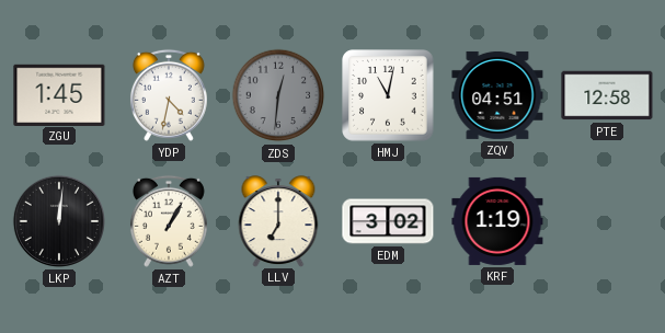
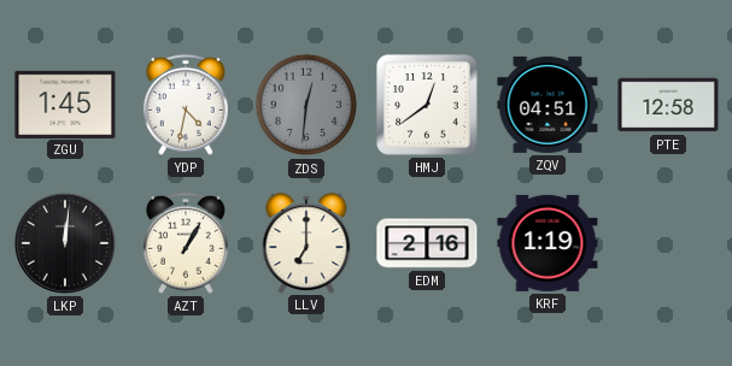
HMJ: 11:02 -> 12:39
EDM: 3:02 -> 2:16
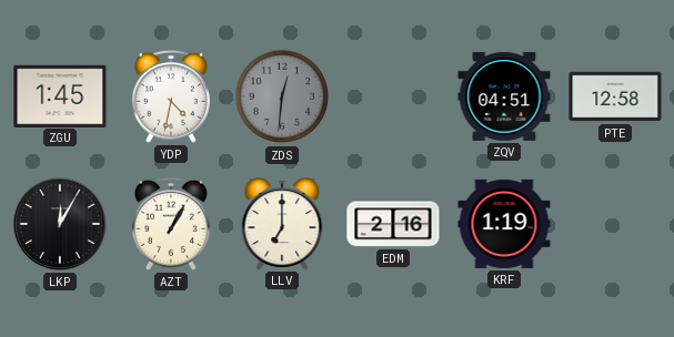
HMJ: 12:39 -> none
LKP: 12:01 -> 12:05
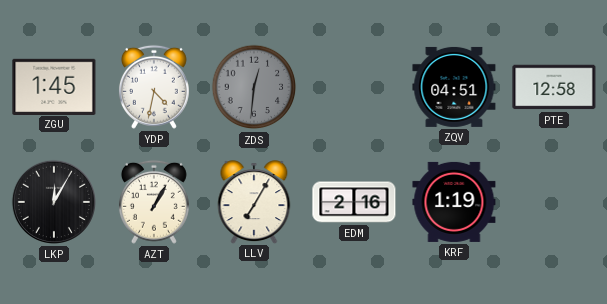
LLV: 7:00 -> 7:05
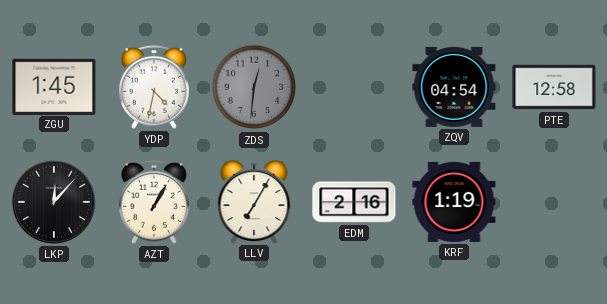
ZQV: 04:51 -> 04:54
LKP: 12:05 -> 12:07
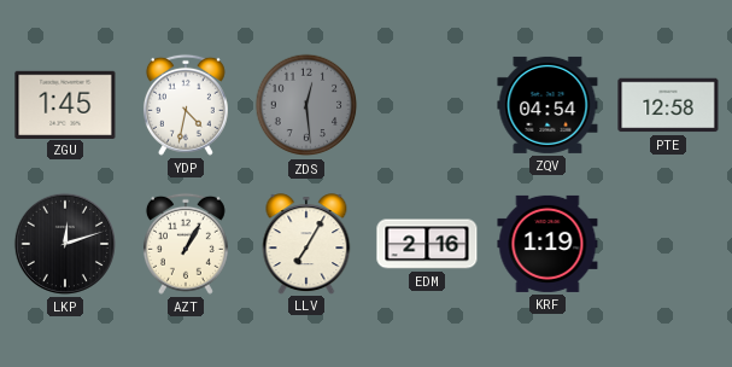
ZDS: 12:31 -> 12:29
LKP: 12:07 -> 12:12
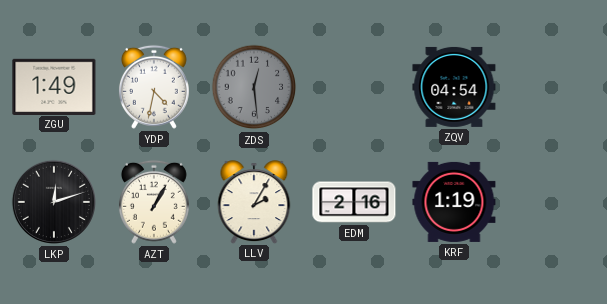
ZGU: 1:45 -> 1:49
PTE: 12:58 -> none
LLV: 7:05 -> 2:05
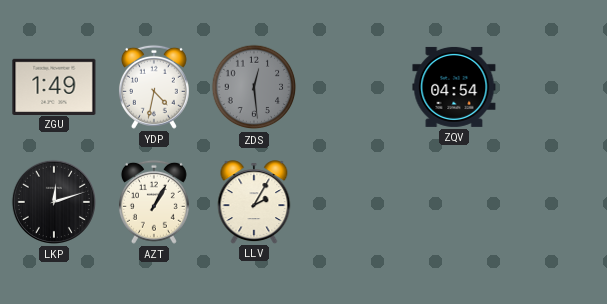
EDM: 2:16 -> none
KRF: 1:19 -> none
